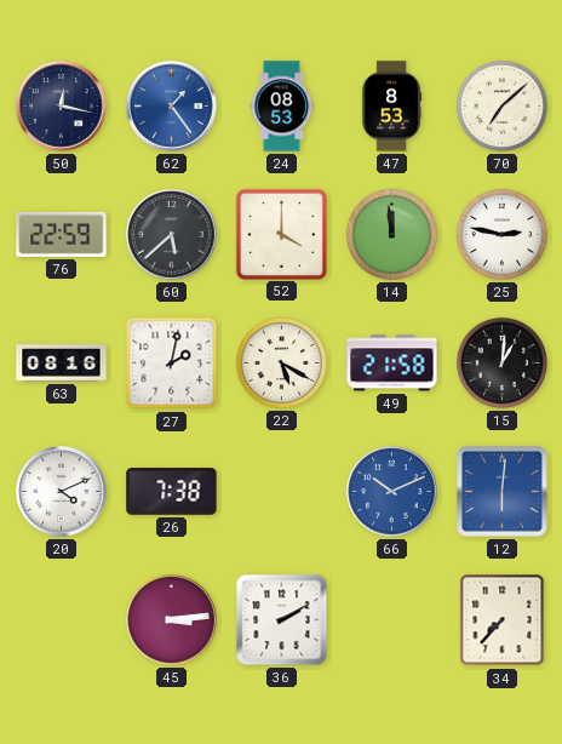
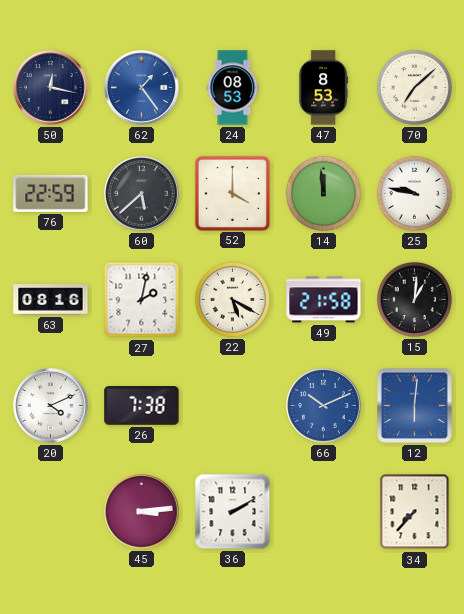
25: 2:47 -> 9:47
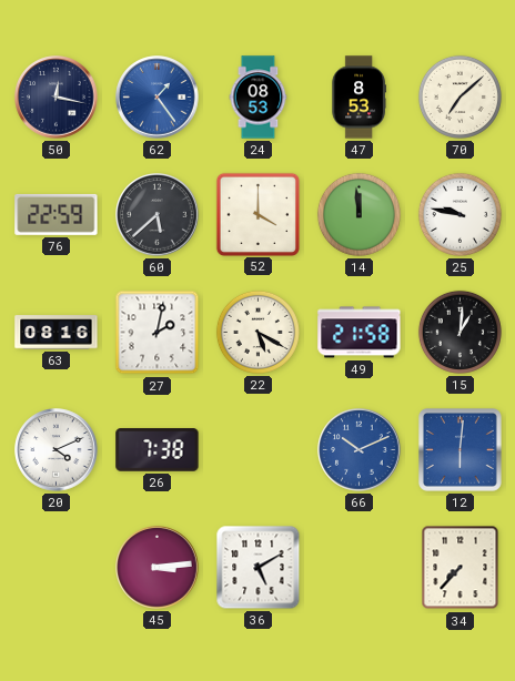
36: 2:10 -> 5:10
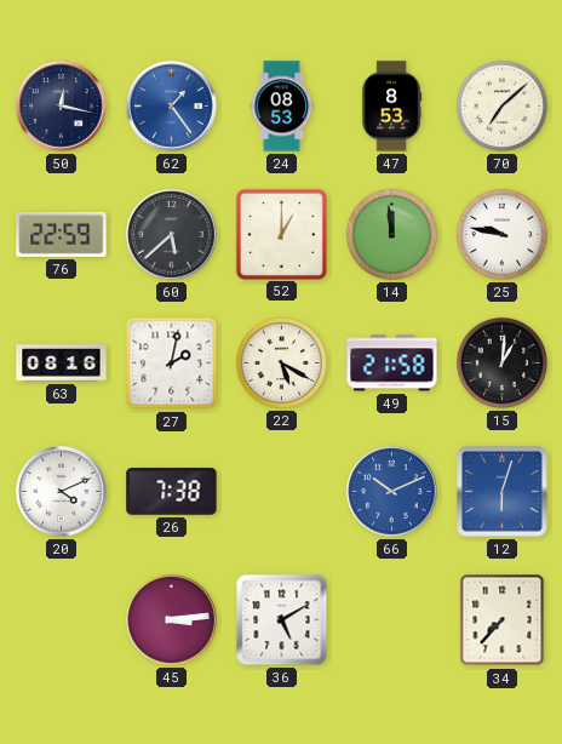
52: 4:00 -> 1:00
12: 6:01 -> 6:03
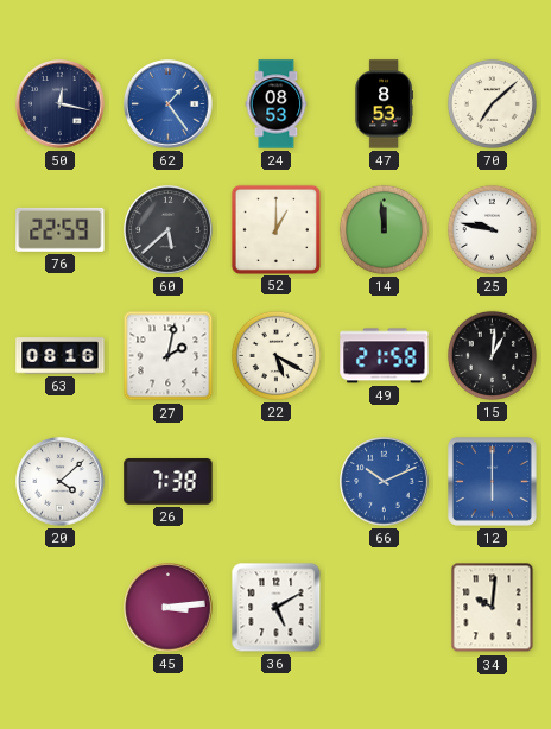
20: 4:11 -> 4:08
12: 6:03 -> 6:00
34: 7:37 -> 10:01
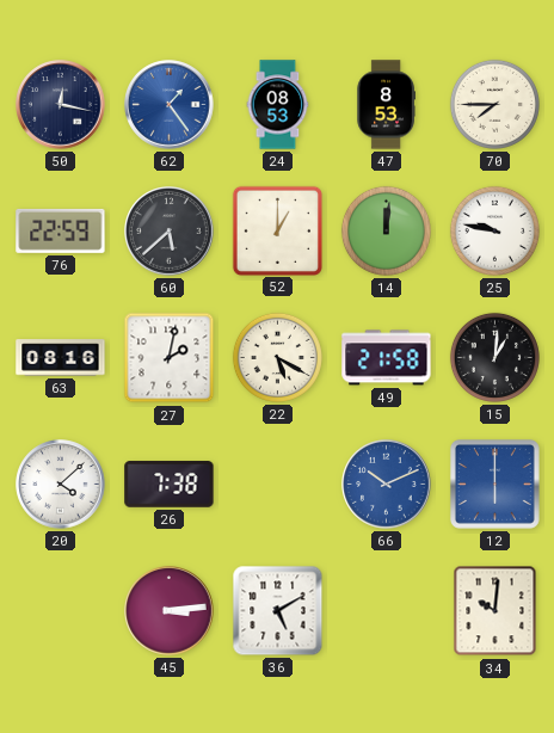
70: 7:08 -> 7:45
14: 11:59 -> 12:01
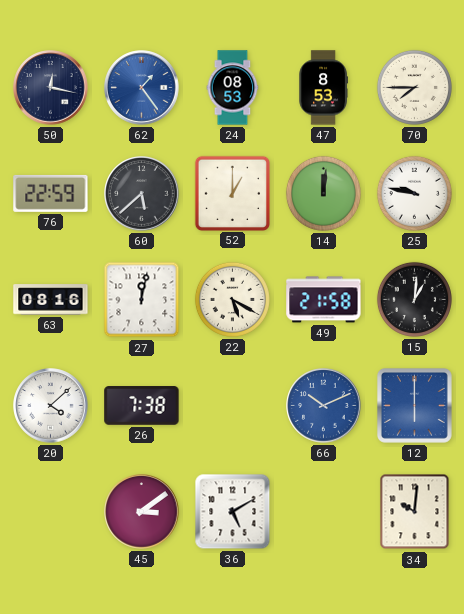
27: 2:02 -> 12:02
45: 3:14 -> 3:09
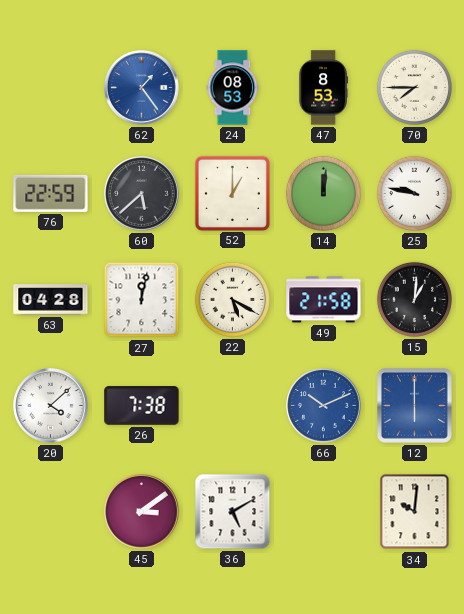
50: 12:17 -> none
63: 08:16 -> 04:28
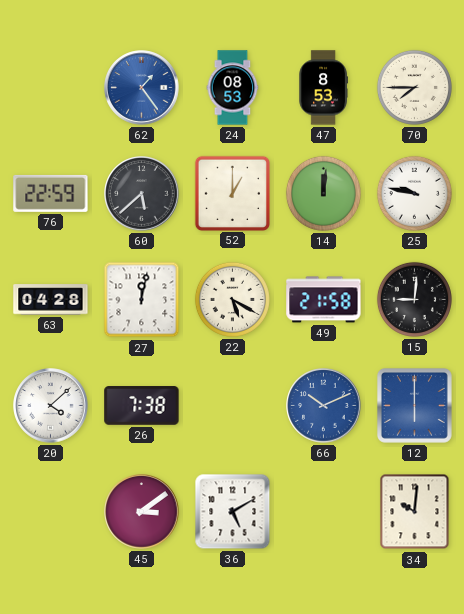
15: 1:01 -> 9:01
